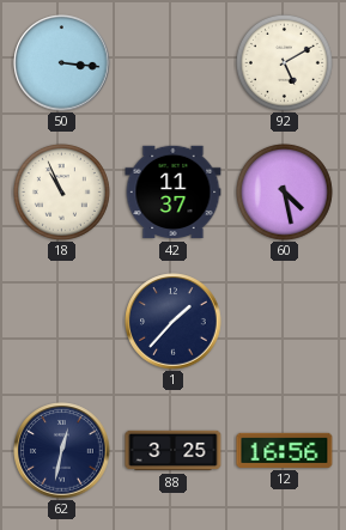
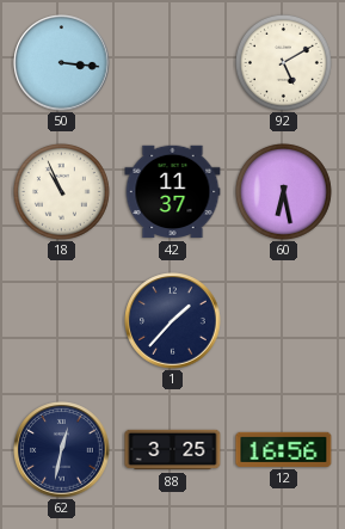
60: 4:28 -> 6:28
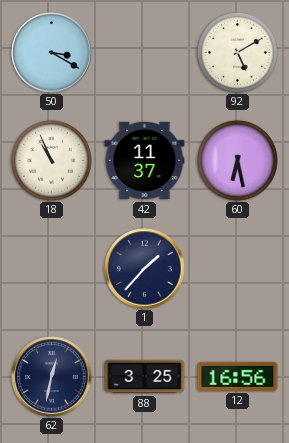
50: 3:16 -> 3:20
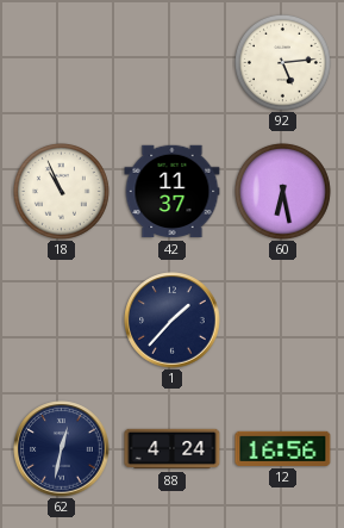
50: 3:20 -> none
92: 5:10 -> 5:14
88: 3:25 -> 4:24
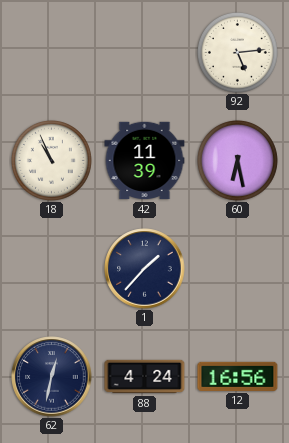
42: 11:37 -> 11:39
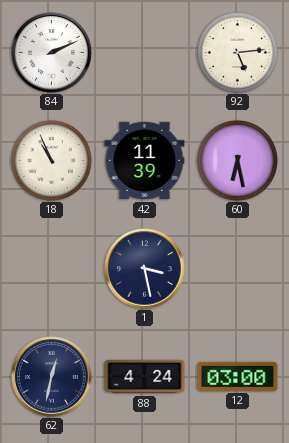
84: none -> 2:11
1: 1:37 -> 3:28
12: 16:56 -> 03:00
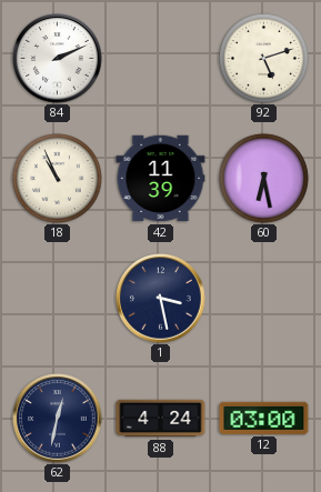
92: 5:14 -> 5:12
